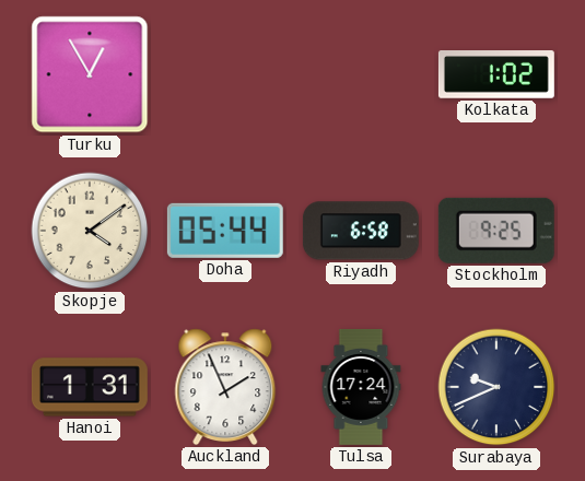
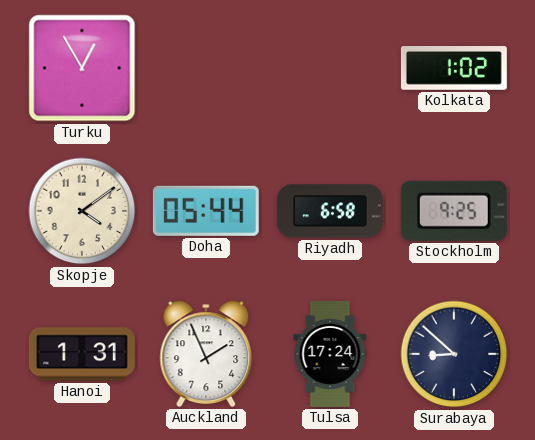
Surabaya: 9:41 -> 8:52
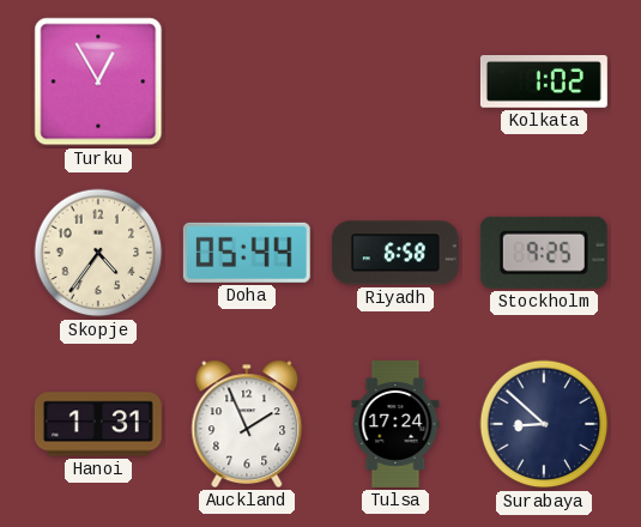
Skopje: 4:09 -> 4:36
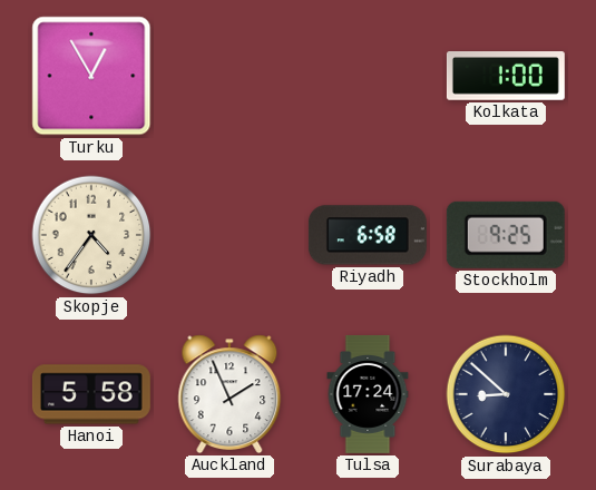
Kolkata: 1:02 -> 1:00
Doha: 05:44 -> none
Hanoi: 1:31 -> 5:58
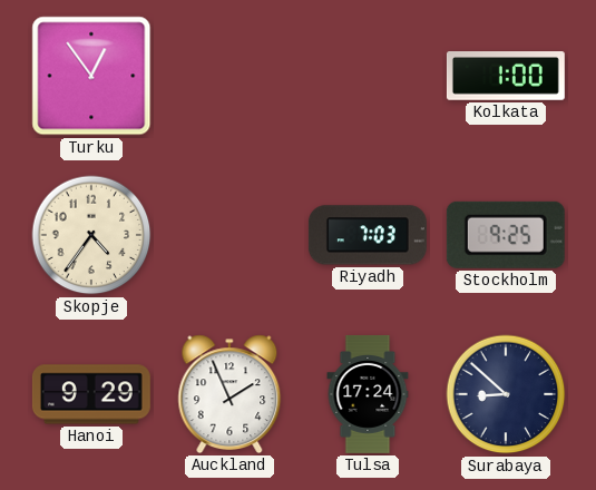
Turku: 12:55 -> 12:54
Riyadh: 6:58 -> 7:03
Hanoi: 5:58 -> 9:29
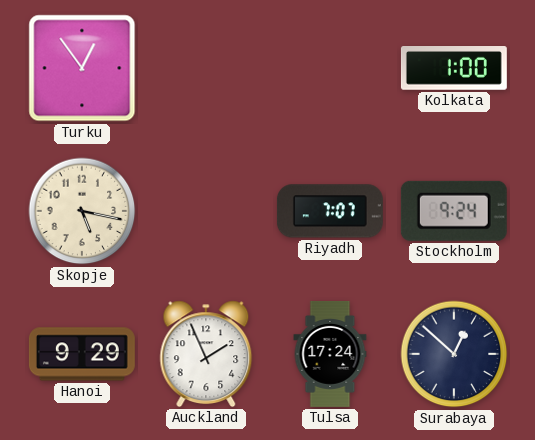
Skopje: 4:36 -> 5:17
Riyadh: 7:03 -> 7:07
Stockholm: 9:25 -> 9:24
Surabaya: 8:52 -> 12:52
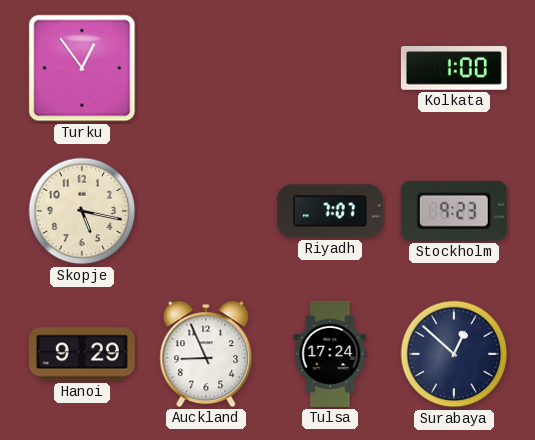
Stockholm: 9:24 -> 9:23
Auckland: 1:56 -> 8:56
